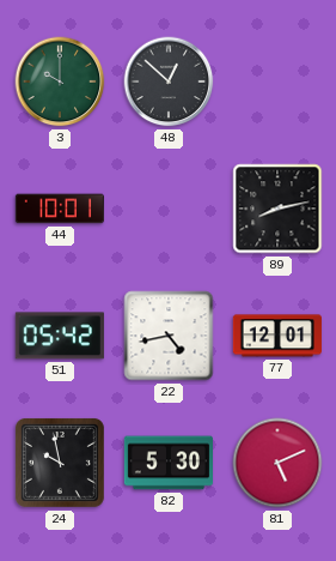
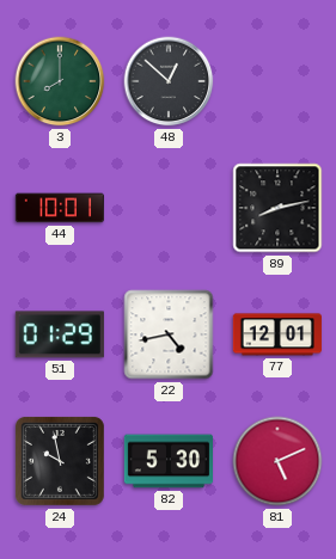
3: 10:00 -> 8:00
51: 05:42 -> 01:29
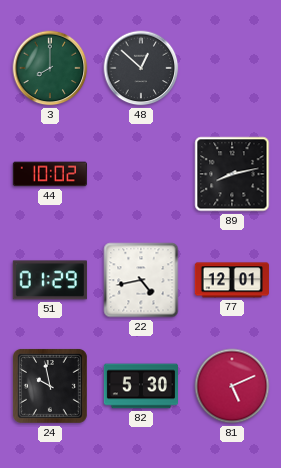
44: 10:01 -> 10:02
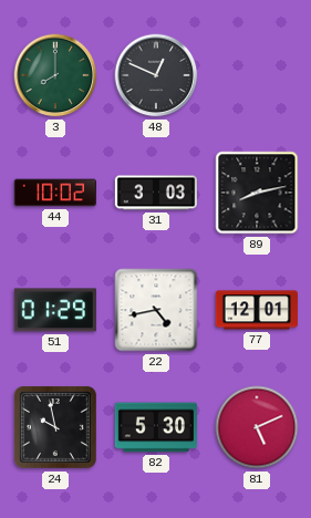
48: 12:52 -> 12:49
31: none -> 3:03
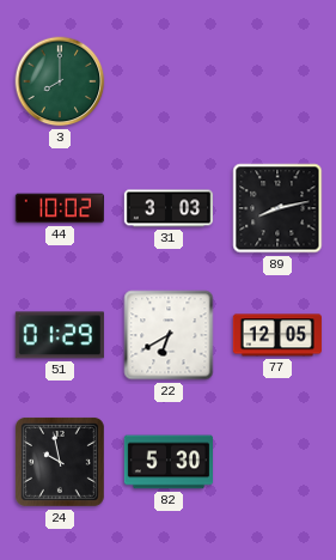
48: 12:49 -> none
22: 4:43 -> 6:40
77: 12:01 -> 12:05
81: 5:11 -> none
